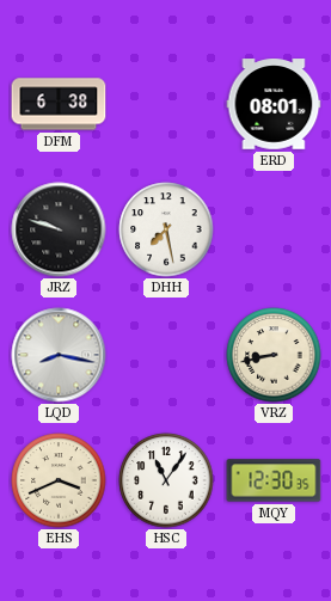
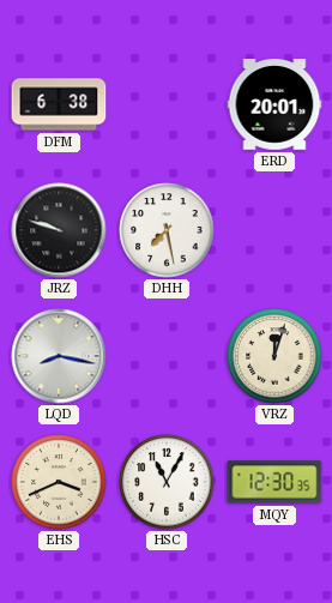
ERD: 08:01 -> 20:01
VRZ: 8:43 -> 12:03
HSC: 11:06 -> 11:05
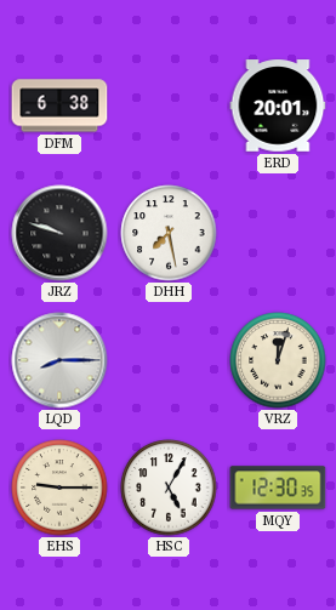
LQD: 8:17 -> 8:15
EHS: 3:41 -> 9:15
HSC: 11:05 -> 5:05
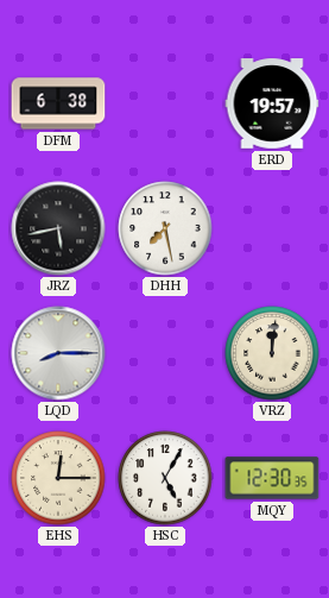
ERD: 20:01 -> 19:57
JRZ: 9:48 -> 5:43
VRZ: 12:03 -> 12:01
EHS: 9:15 -> 12:15
